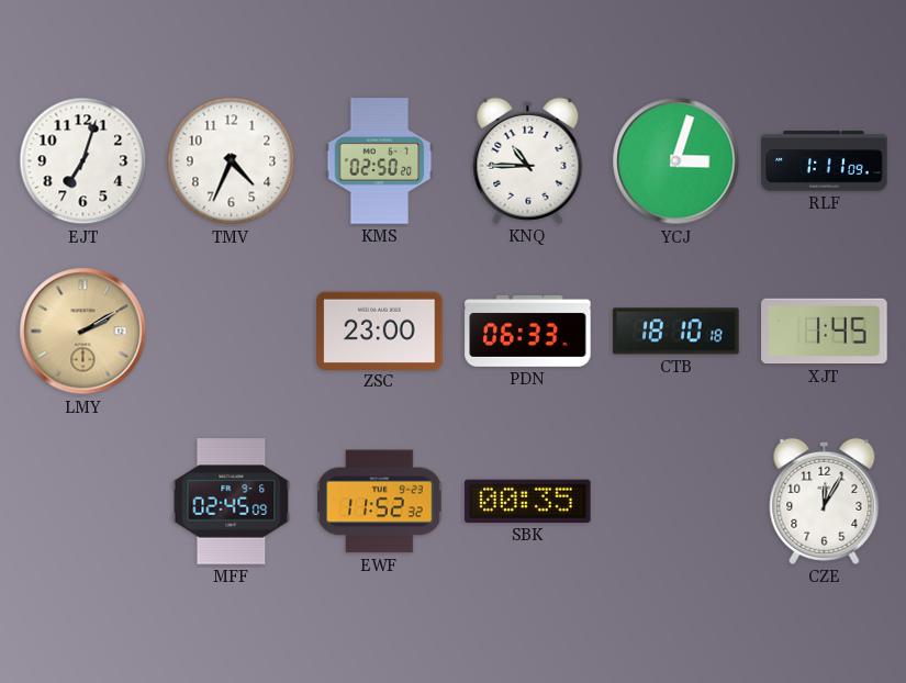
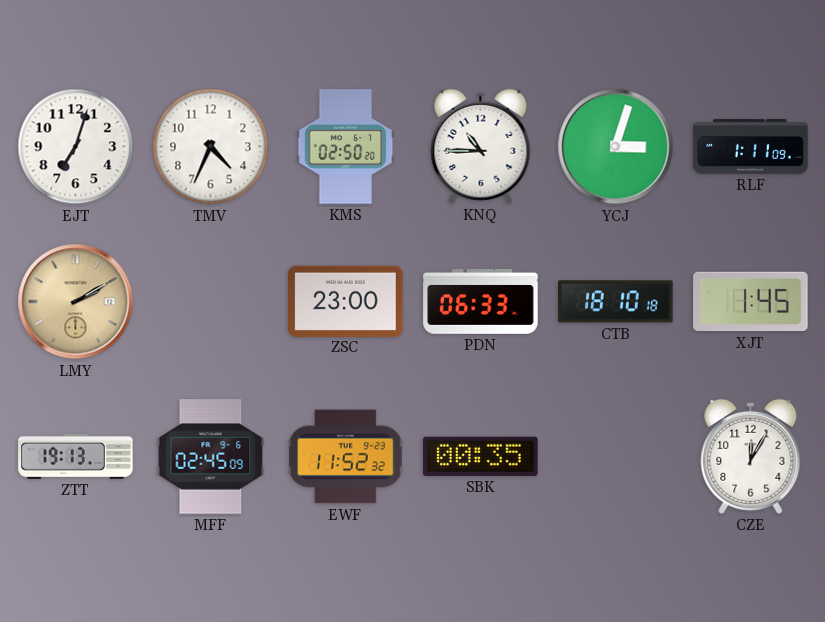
ZTT: none -> 19:13
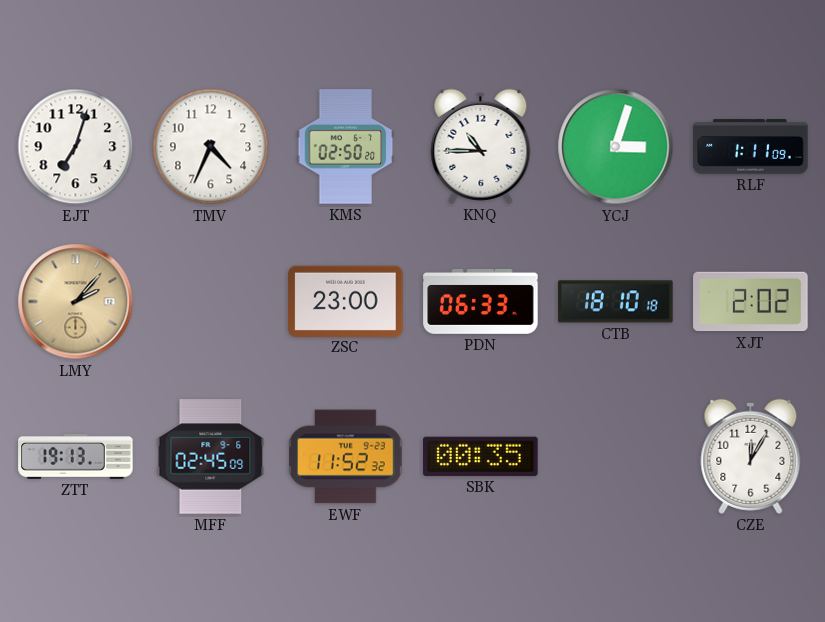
LMY: 2:10 -> 2:07
XJT: 1:45 -> 2:02
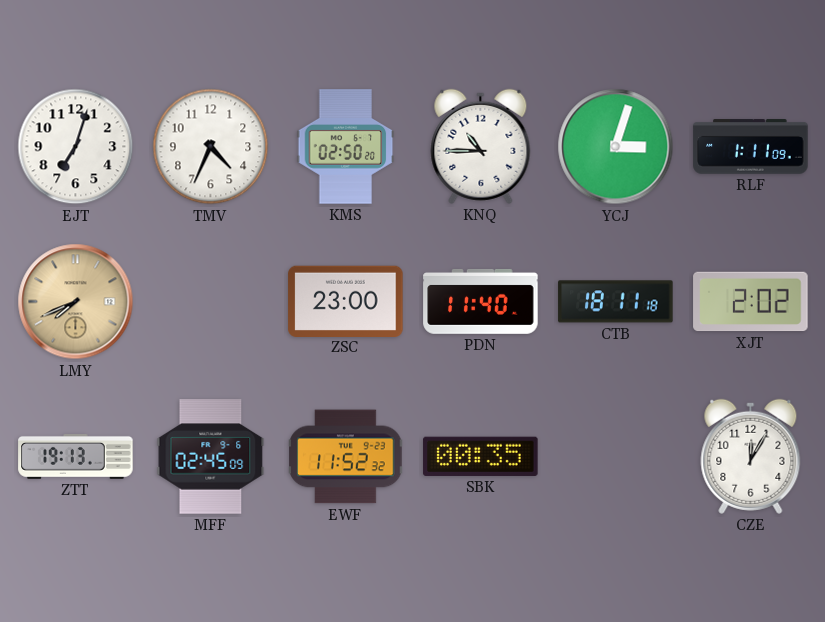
LMY: 2:07 -> 7:41
PDN: 06:33 -> 11:40
CTB: 18:10 -> 18:11
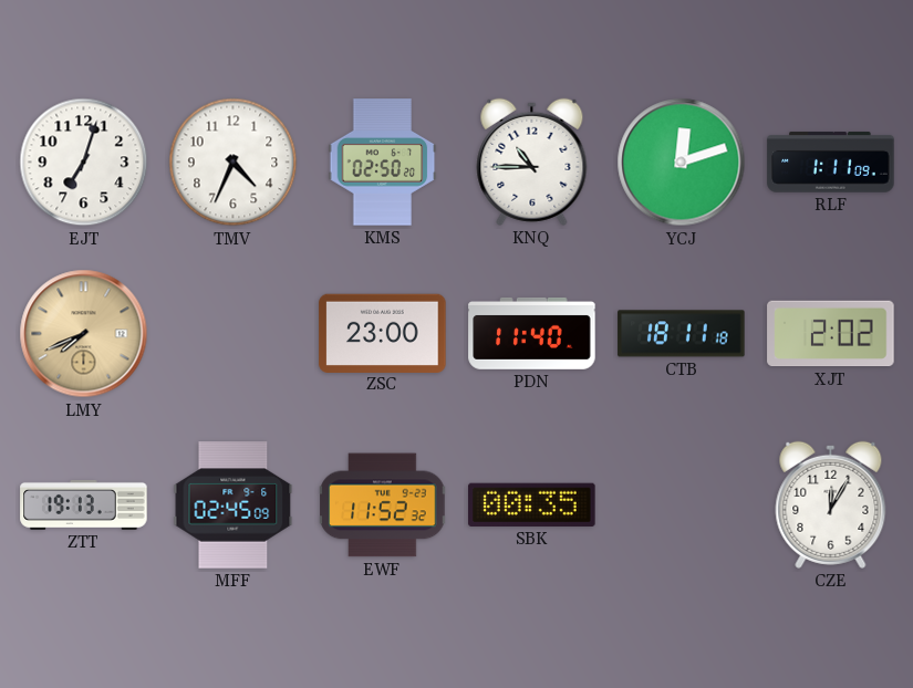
YCJ: 3:03 -> 12:12
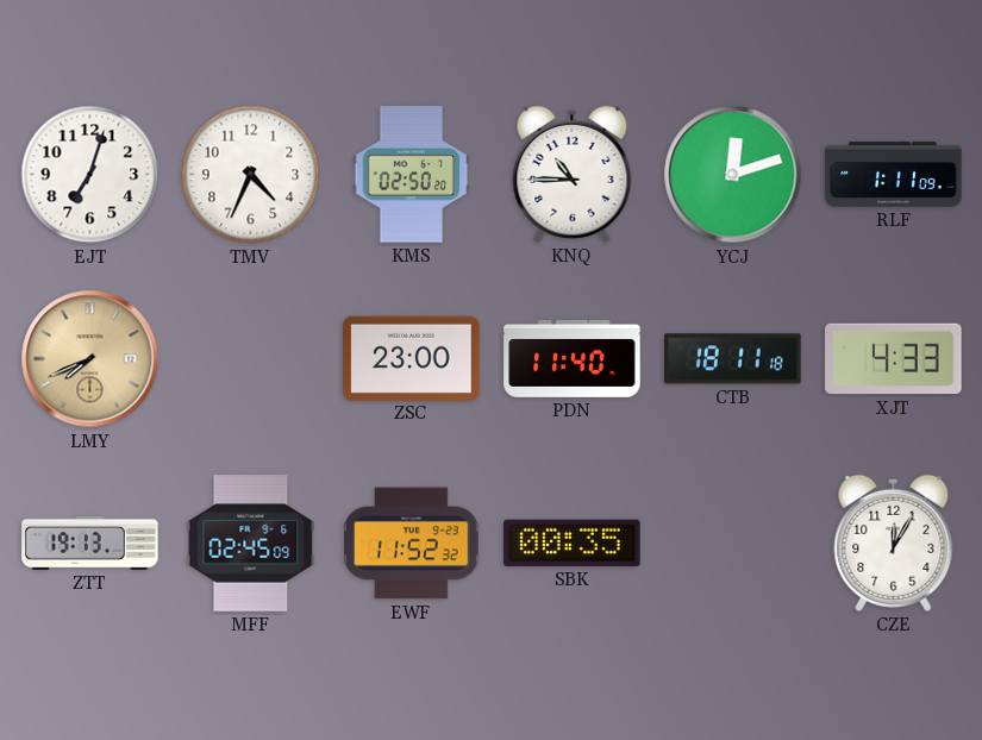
XJT: 2:02 -> 4:33
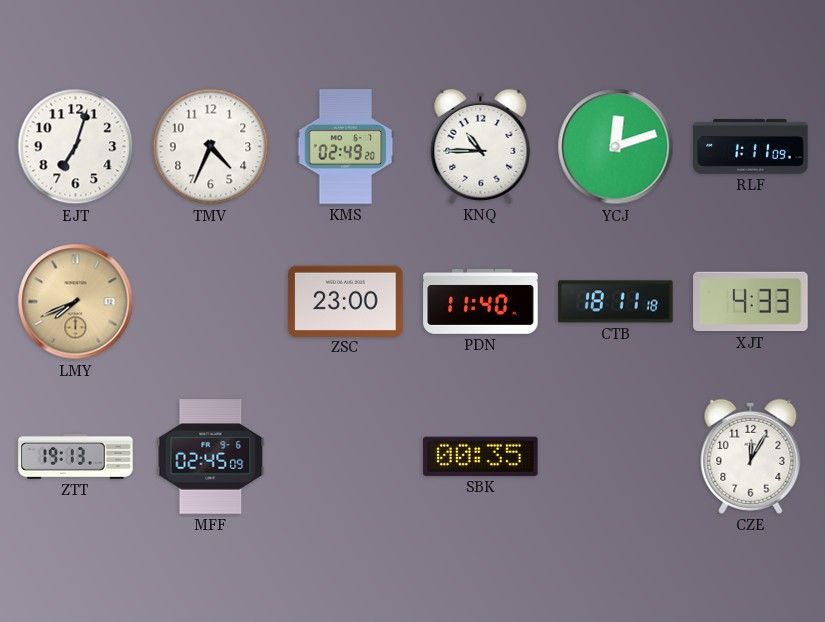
KMS: 02:50 -> 02:49
EWF: 11:52 -> none
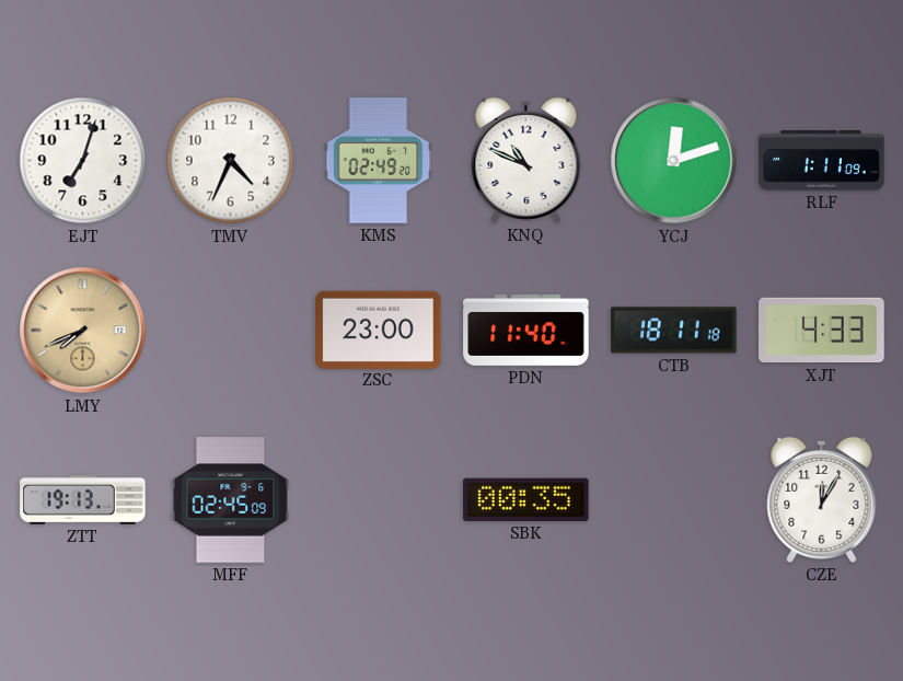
KNQ: 10:45 -> 10:49
